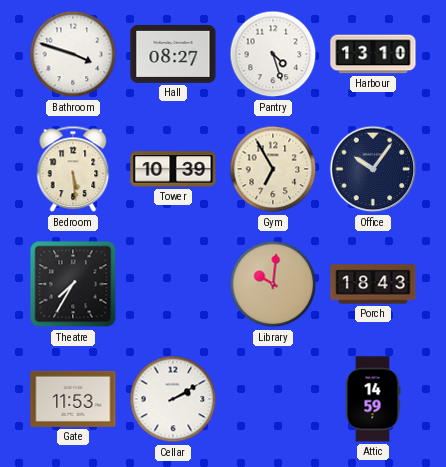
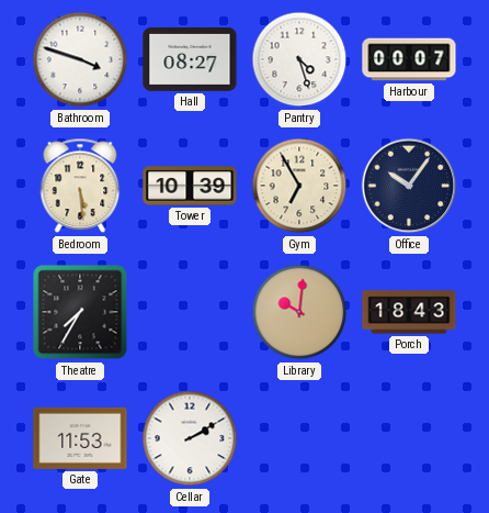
Harbour: 13:10 -> 00:07
Attic: 14:59 -> none
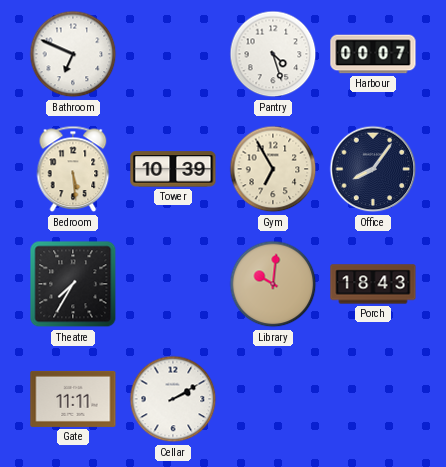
Bathroom: 3:48 -> 6:49
Hall: 08:27 -> none
Office: 10:06 -> 8:06
Gate: 11:53 -> 11:11
